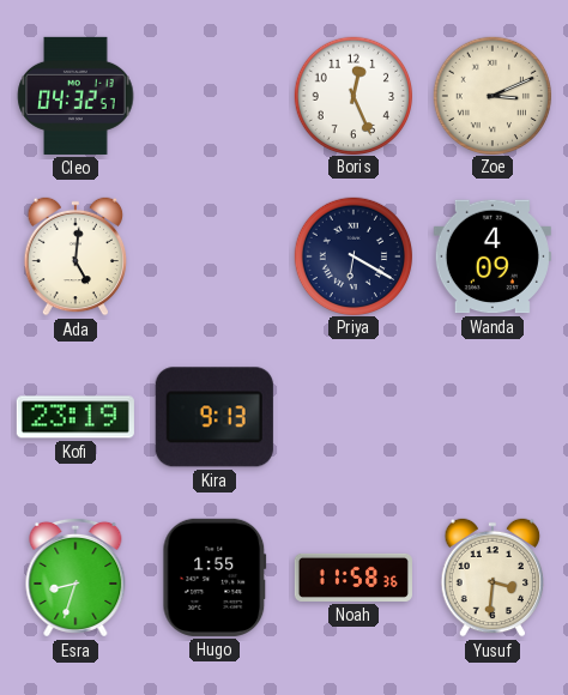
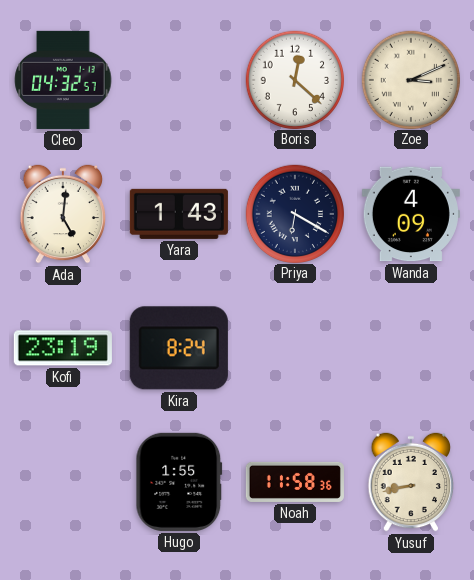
Boris: 12:26 -> 12:22
Yara: none -> 1:43
Kira: 9:13 -> 8:24
Esra: 8:33 -> none
Yusuf: 3:31 -> 8:43
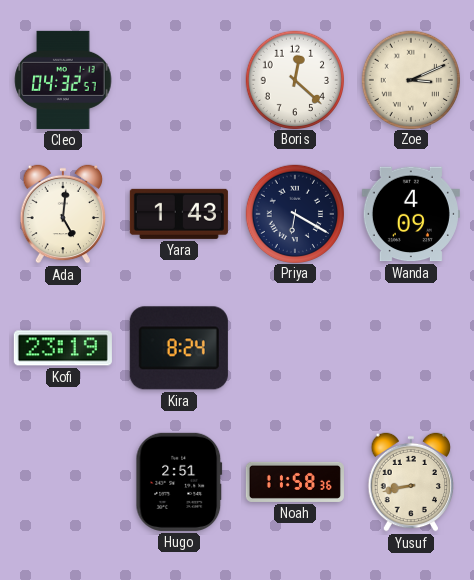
Hugo: 1:55 -> 2:51
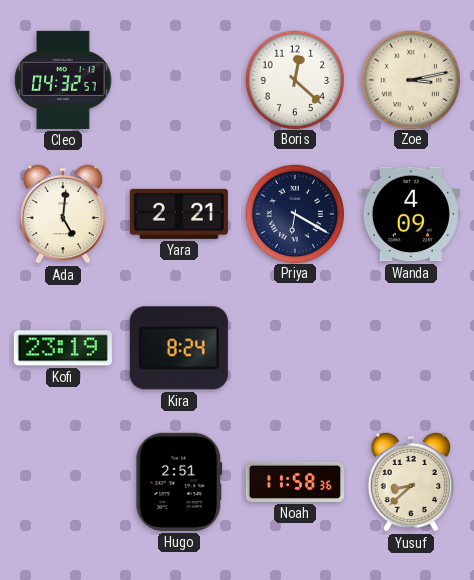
Zoe: 3:11 -> 3:13
Yara: 1:43 -> 2:21
Yusuf: 8:43 -> 8:38
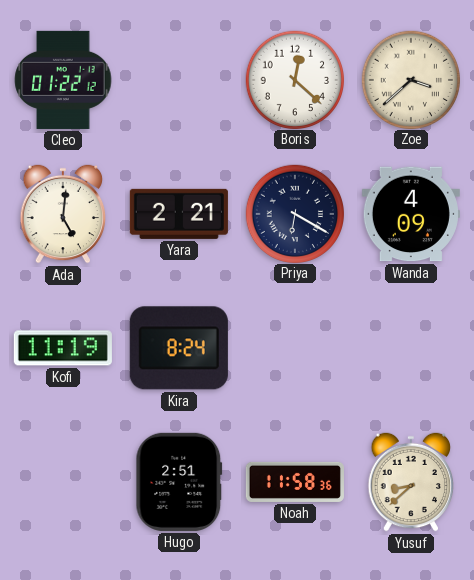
Cleo: 04:32 -> 01:22
Zoe: 3:13 -> 3:38
Kofi: 23:19 -> 11:19
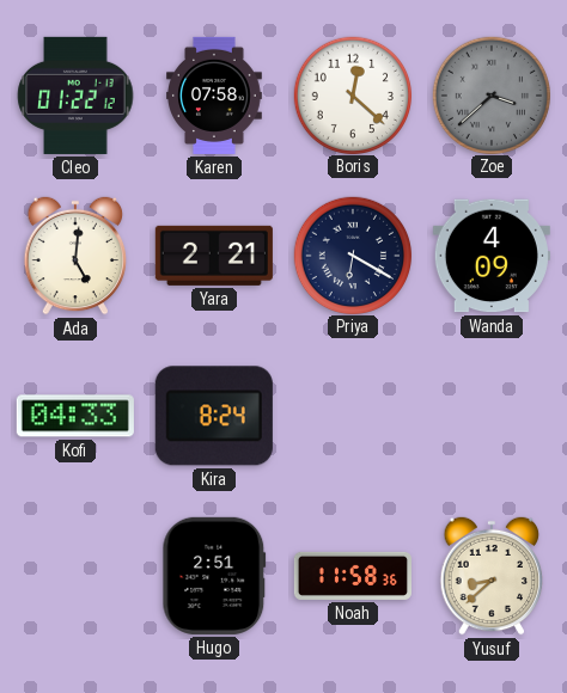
Karen: none -> 07:58
Zoe dial: cream -> grey
Kofi: 11:19 -> 04:33
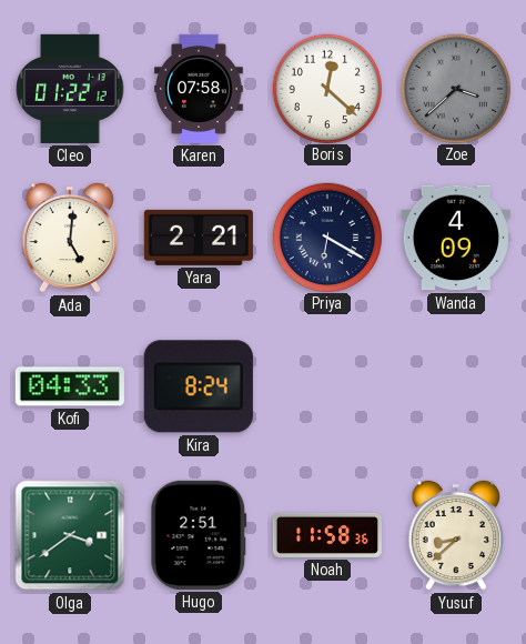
Olga: none -> 3:39
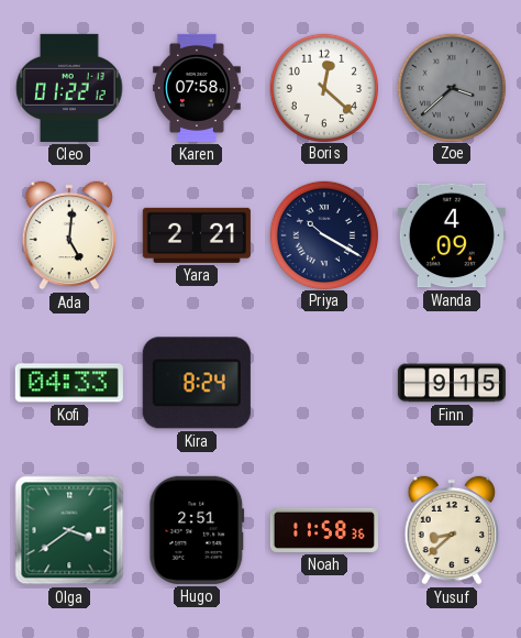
Priya: 6:20 -> 10:20
Finn: none -> 9:15
